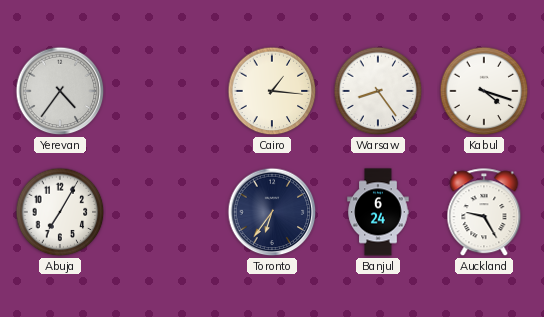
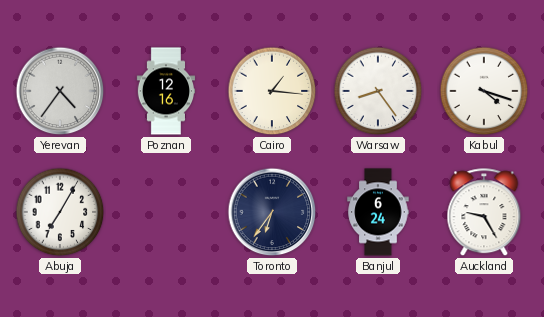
Poznan: none -> 12:16
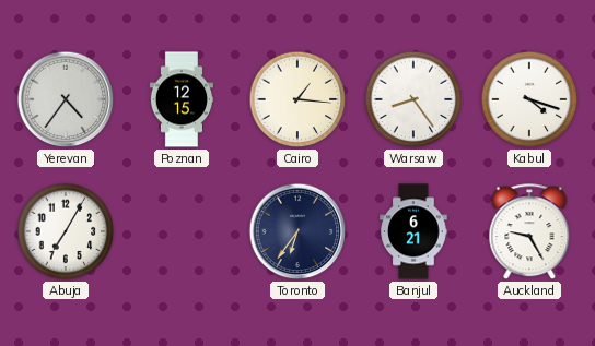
Poznan: 12:16 -> 12:15
Banjul: 6:24 -> 6:21
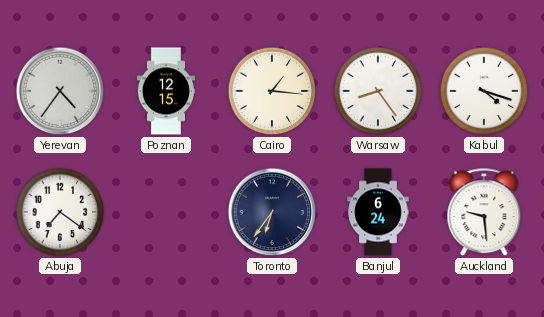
Abuja: 7:05 -> 7:21
Banjul: 6:21 -> 6:24
Auckland: 9:25 -> 9:29
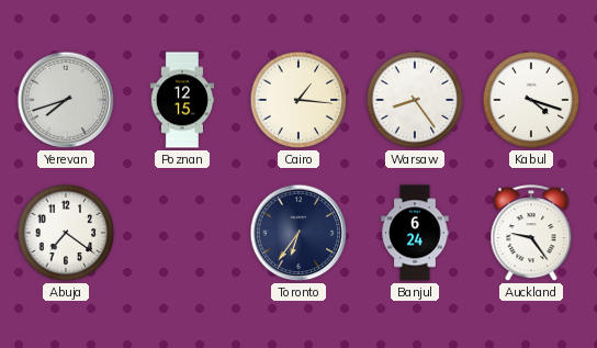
Yerevan: 4:36 -> 7:42
Auckland: 9:29 -> 9:24
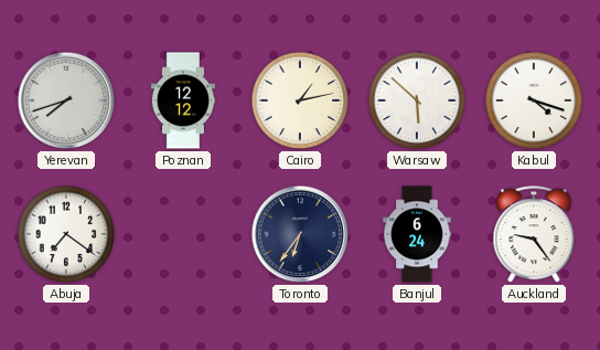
Poznan: 12:15 -> 12:12
Cairo: 1:16 -> 1:13
Warsaw: 8:24 -> 5:52
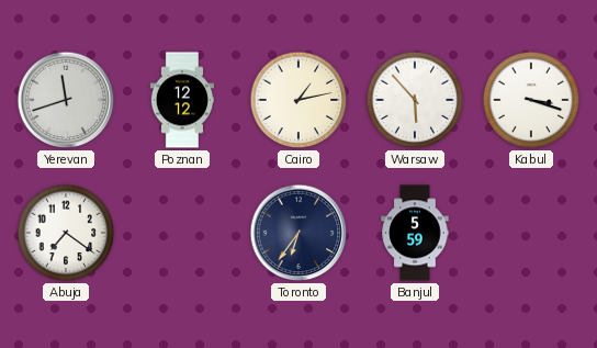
Yerevan: 7:42 -> 11:42
Warsaw: 5:52 -> 5:53
Kabul: 4:18 -> 3:18
Banjul: 6:24 -> 5:59
Auckland: 9:24 -> none
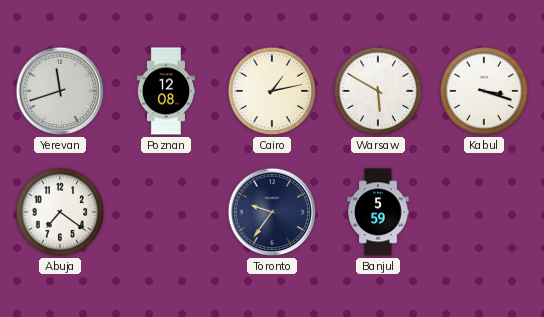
Poznan: 12:12 -> 12:08
Warsaw: 5:53 -> 5:50
Toronto: 6:36 -> 9:36
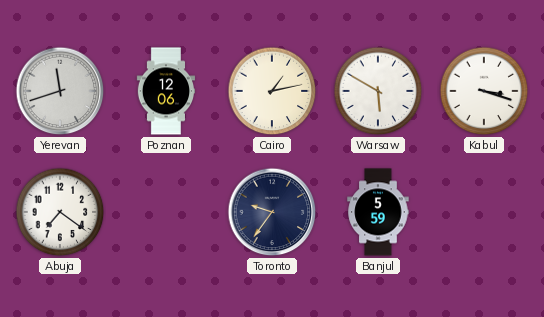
Poznan: 12:08 -> 12:06
